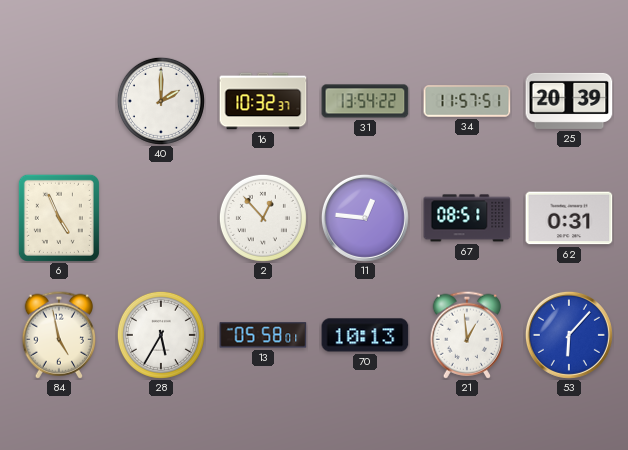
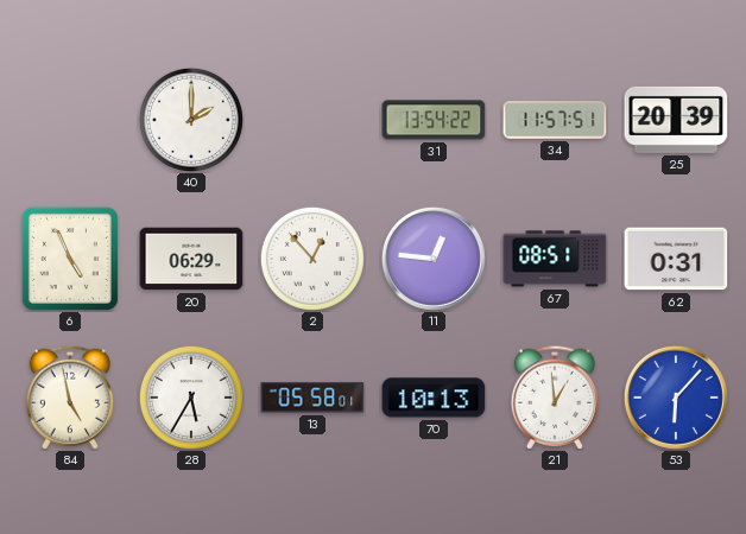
16: 10:32 -> none
20: none -> 06:29
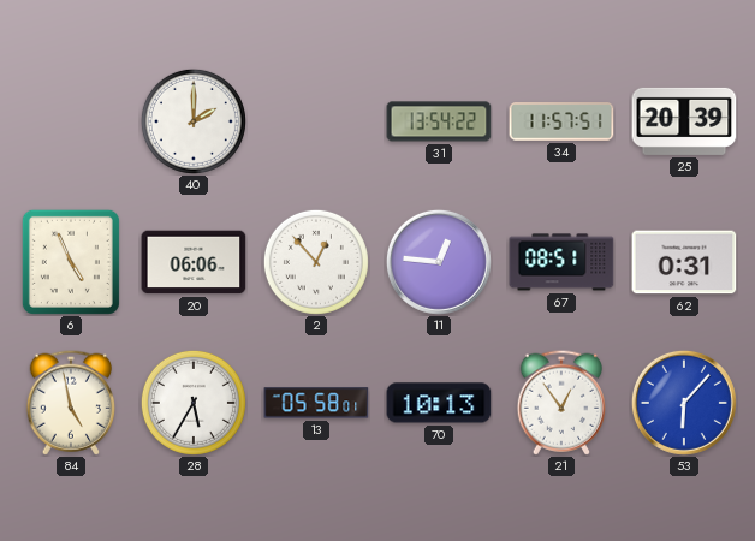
20: 06:29 -> 06:06
21: 12:59 -> 12:54
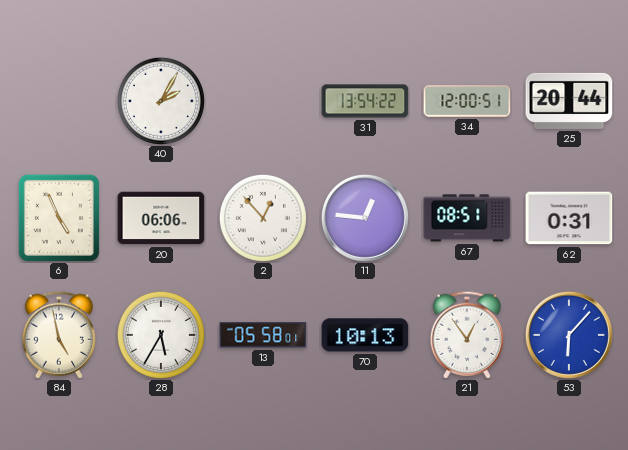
40: 2:00 -> 2:05
34: 11:57 -> 12:00
25: 20:39 -> 20:44
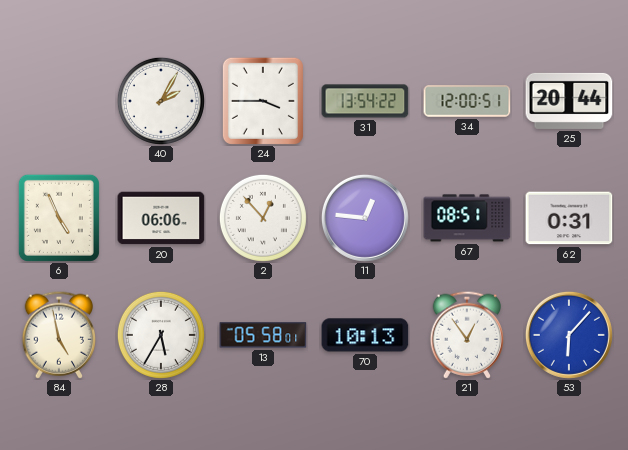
24: none -> 3:45
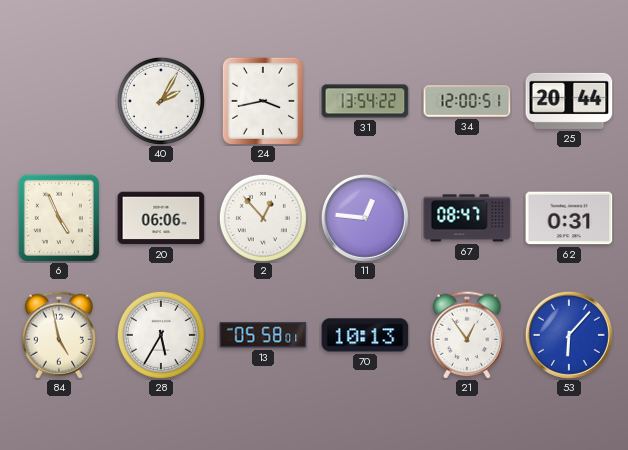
24: 3:45 -> 3:43
67: 08:51 -> 08:47
